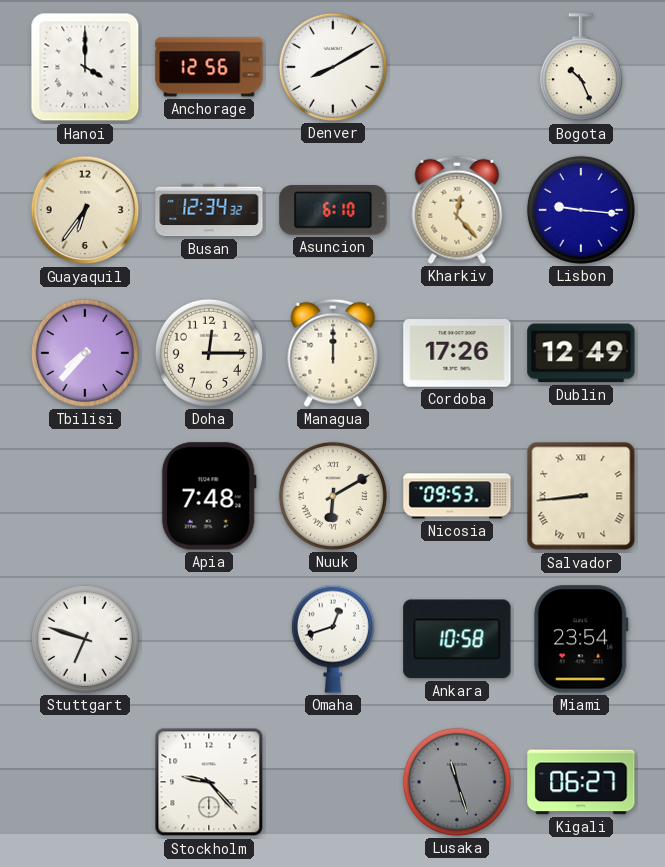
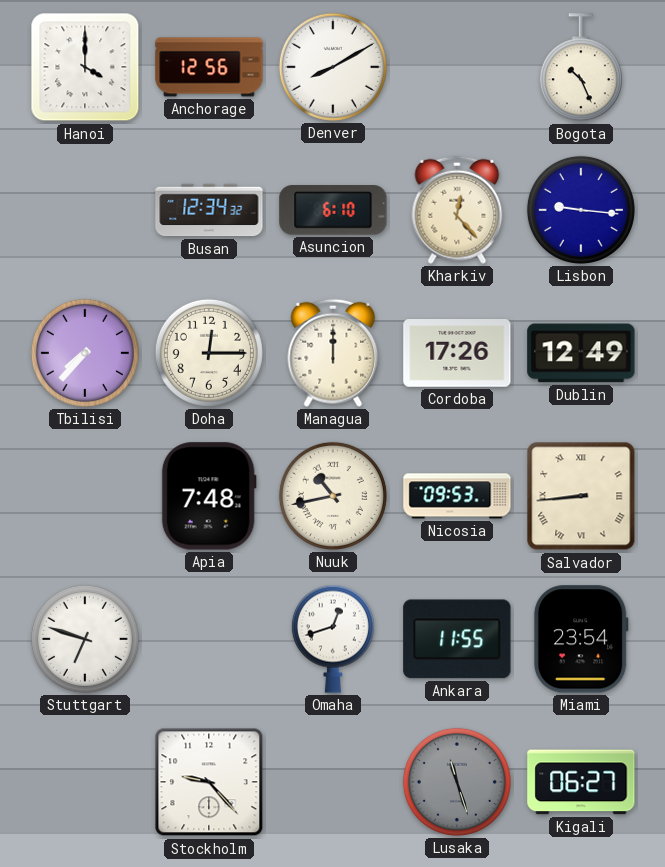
Guayaquil: 6:36 -> none
Nuuk: 6:10 -> 10:43
Ankara: 10:58 -> 11:55
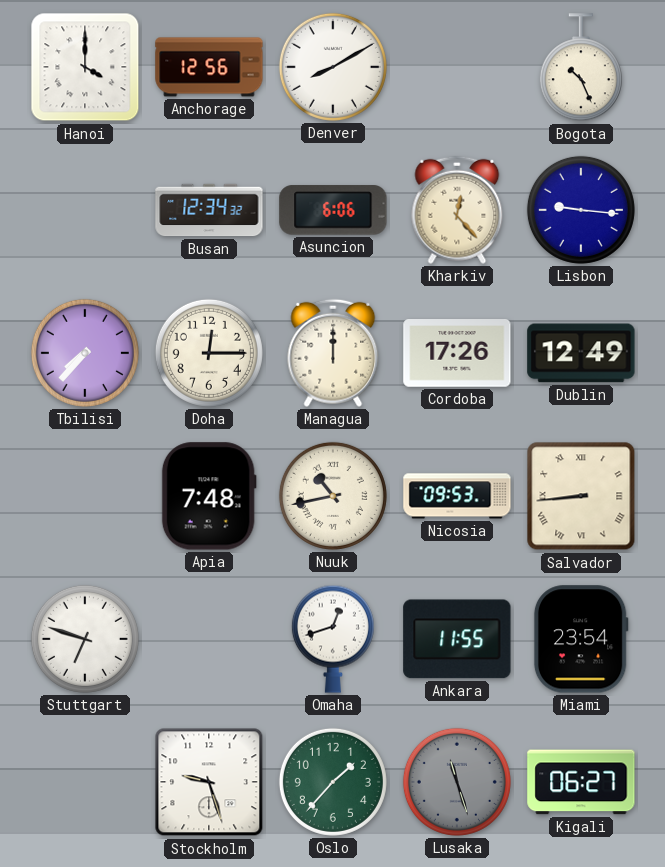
Asuncion: 6:10 -> 6:06
Stockholm: 9:23 -> 9:27
Oslo: none -> 1:37
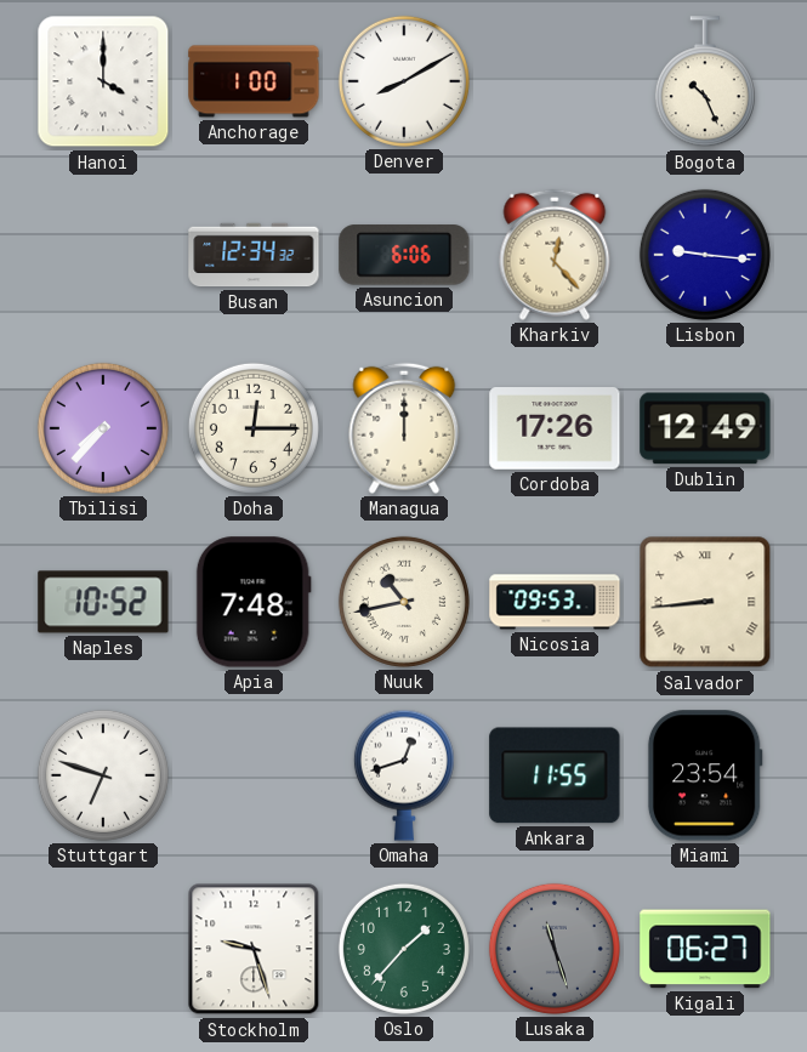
Anchorage: 12:56 -> 1:00
Naples: none -> 10:52
